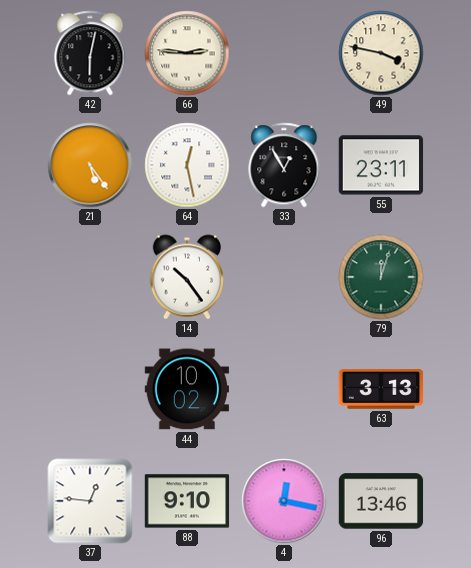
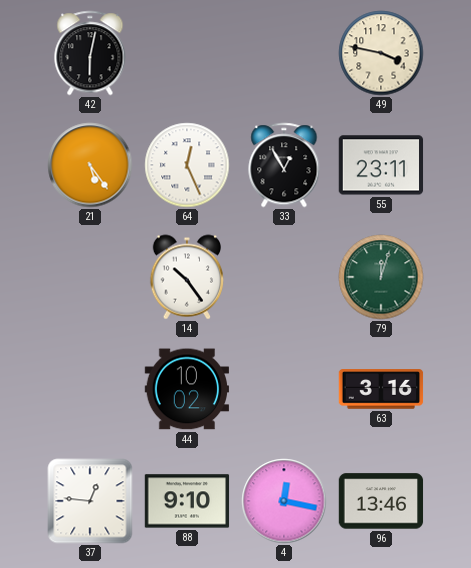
66: 2:46 -> none
64: 12:28 -> 12:26
63: 3:13 -> 3:16
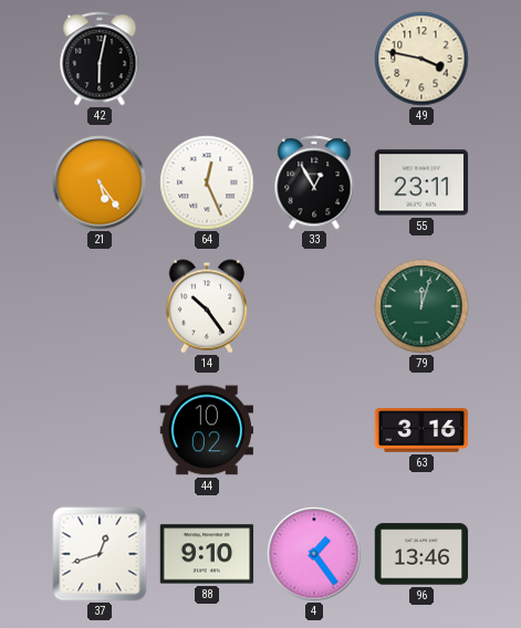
37: 12:46 -> 12:42
4: 12:17 -> 1:24
